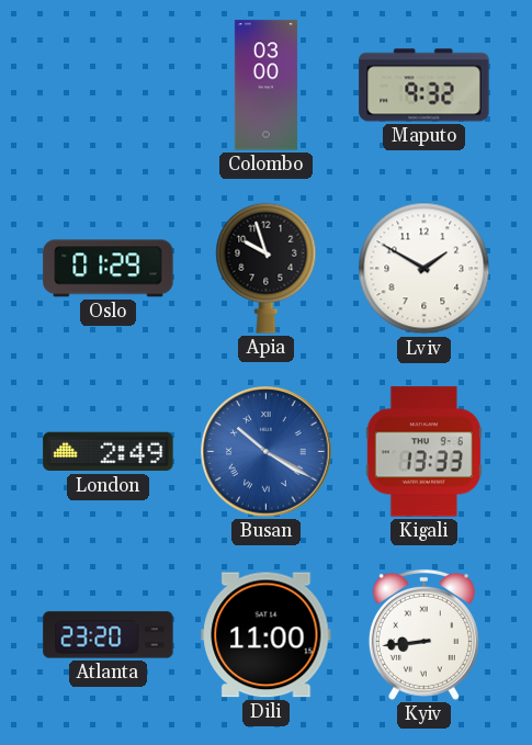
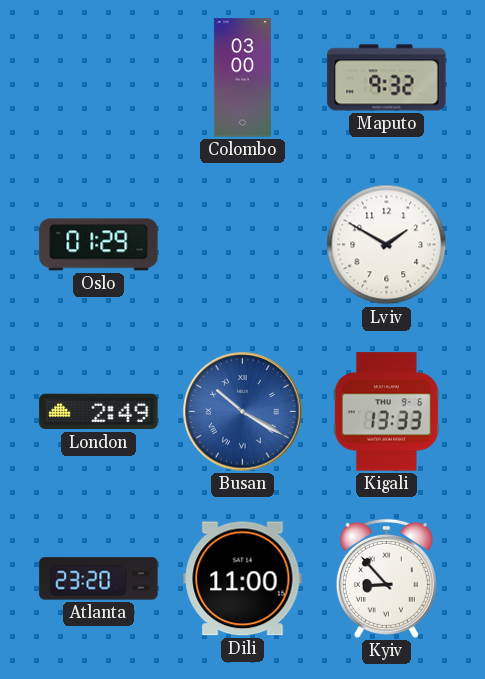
Apia: 9:57 -> none
Kyiv: 8:44 -> 8:53
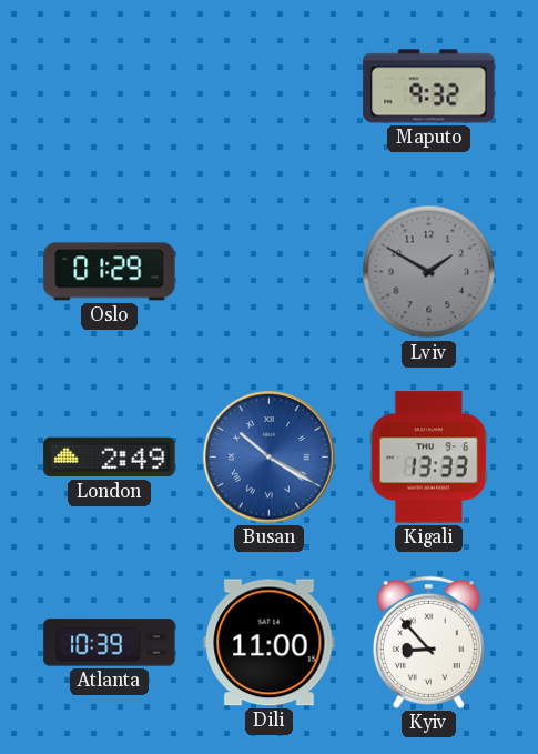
Colombo: 03:00 -> none
Lviv dial: white -> grey
Atlanta: 23:20 -> 10:39
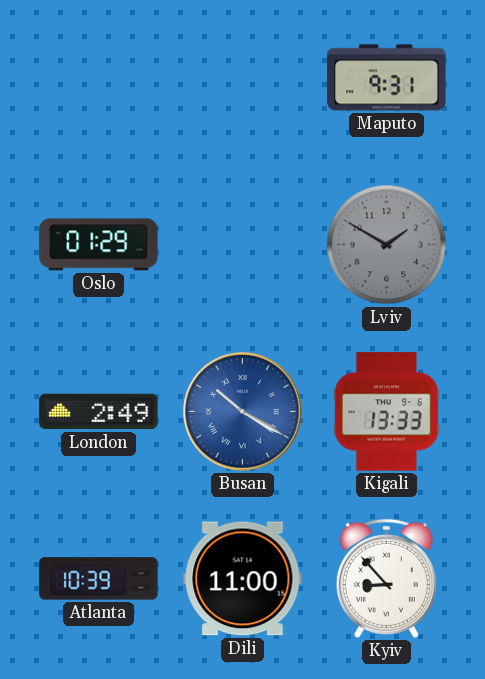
Maputo: 9:32 -> 9:31
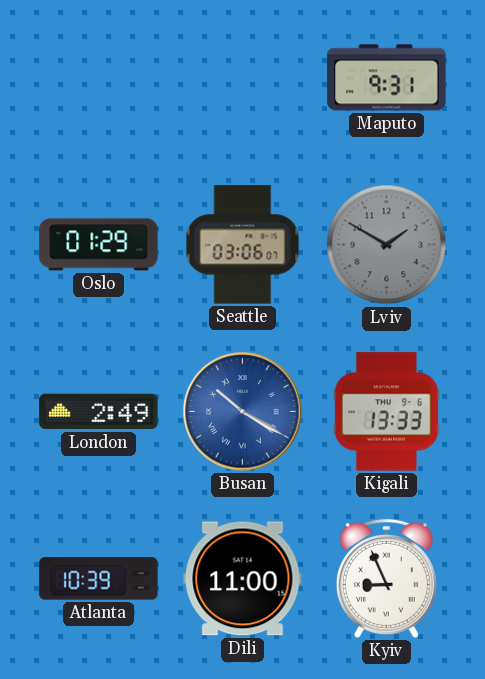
Seattle: none -> 03:06
Kyiv: 8:53 -> 8:56
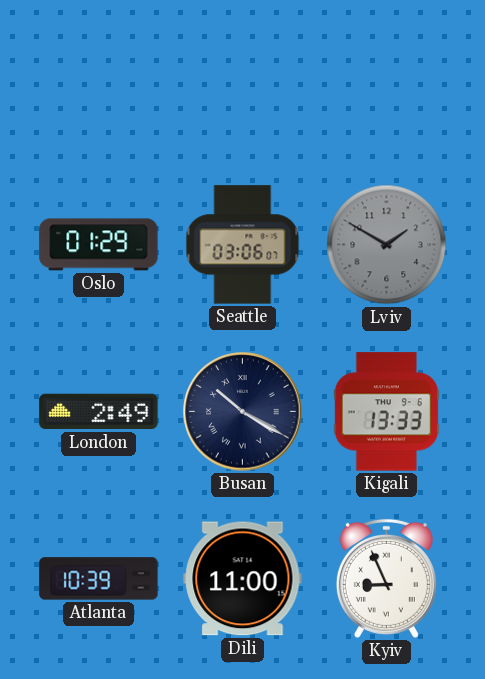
Maputo: 9:31 -> none
Busan dial: blue -> navy
